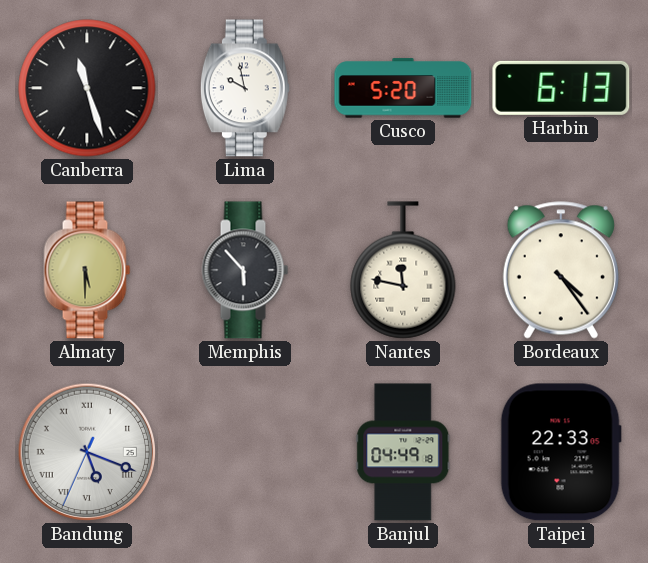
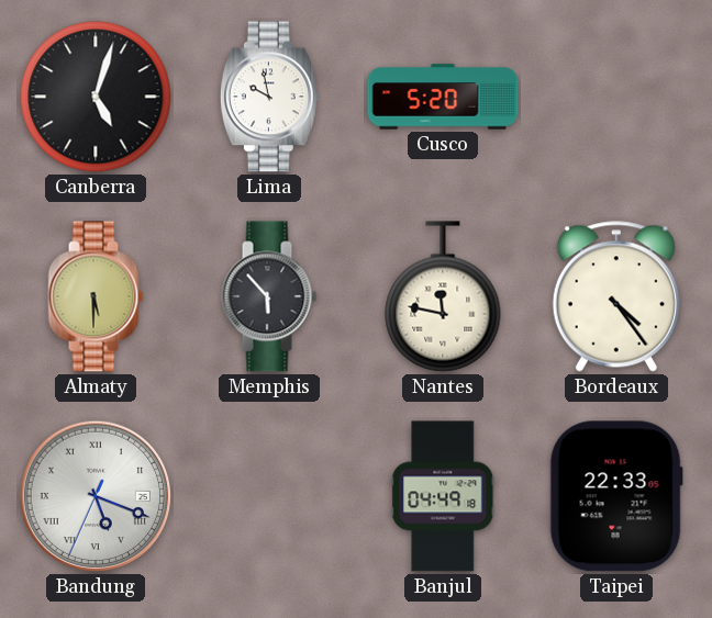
Canberra: 11:27 -> 5:03
Harbin: 6:13 -> none
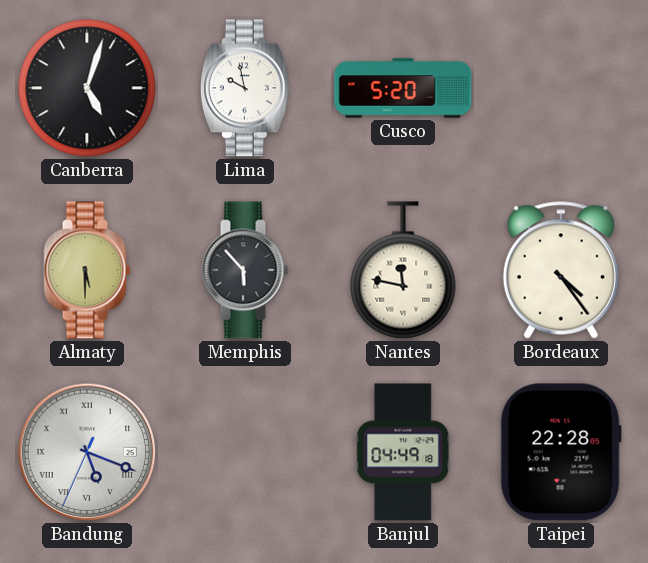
Taipei: 22:33 -> 22:28
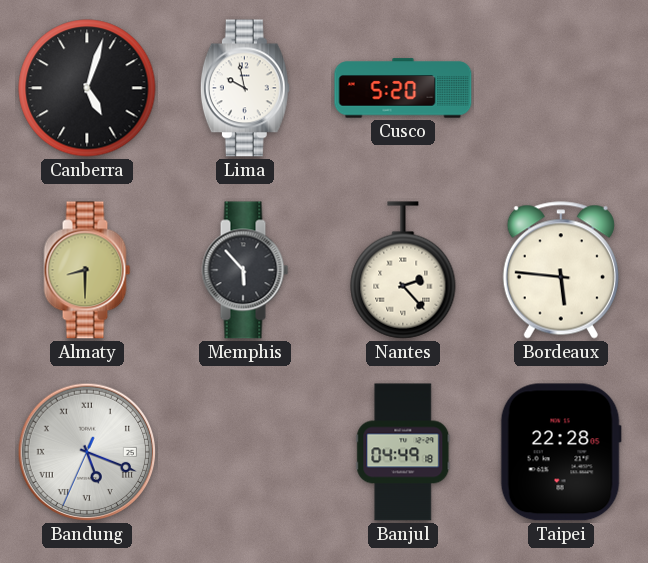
Almaty: 5:30 -> 8:30
Nantes: 11:47 -> 2:23
Bordeaux: 4:24 -> 5:46
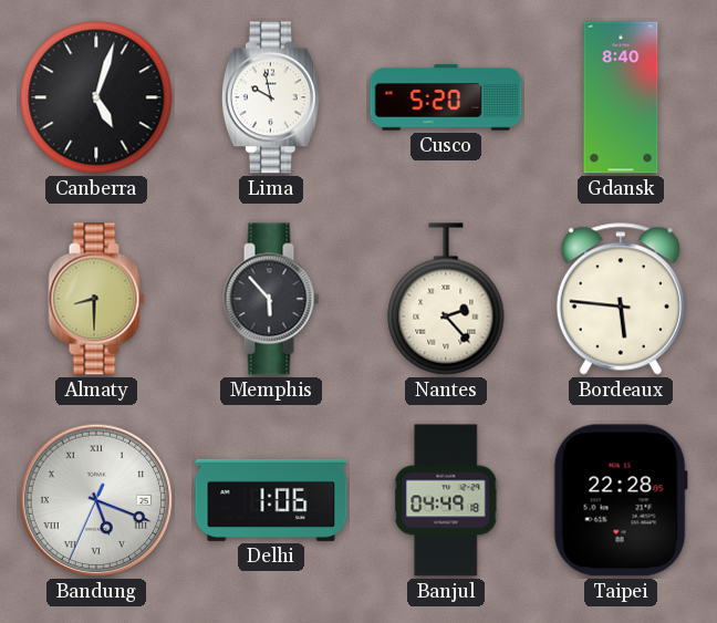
Gdansk: none -> 8:40
Delhi: none -> 1:06
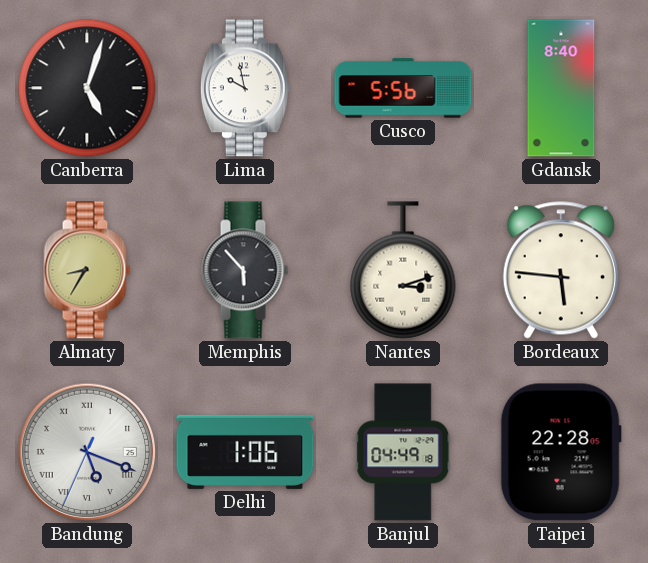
Cusco: 5:20 -> 5:56
Almaty: 8:30 -> 8:35
Nantes: 2:23 -> 3:12
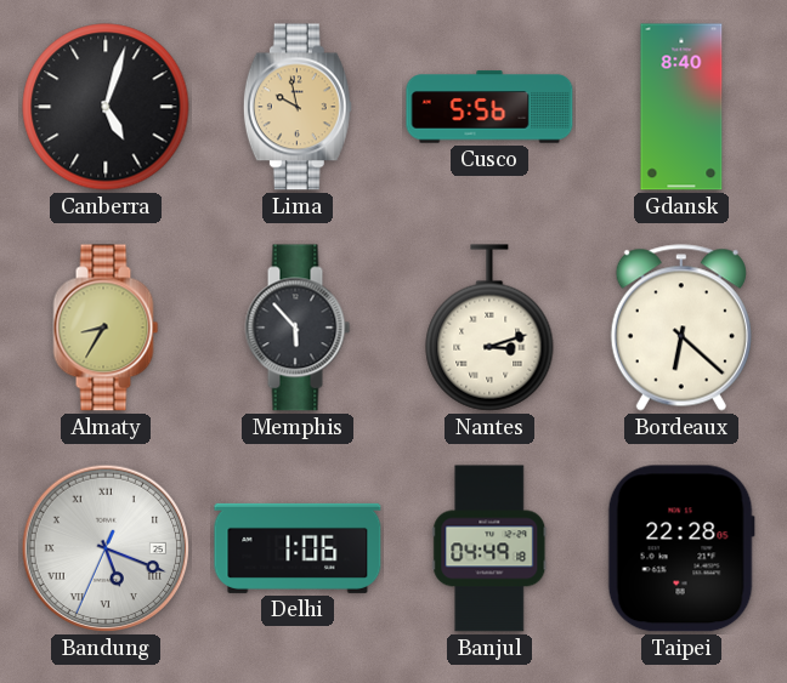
Lima dial: white -> champagne
Bordeaux: 5:46 -> 6:22
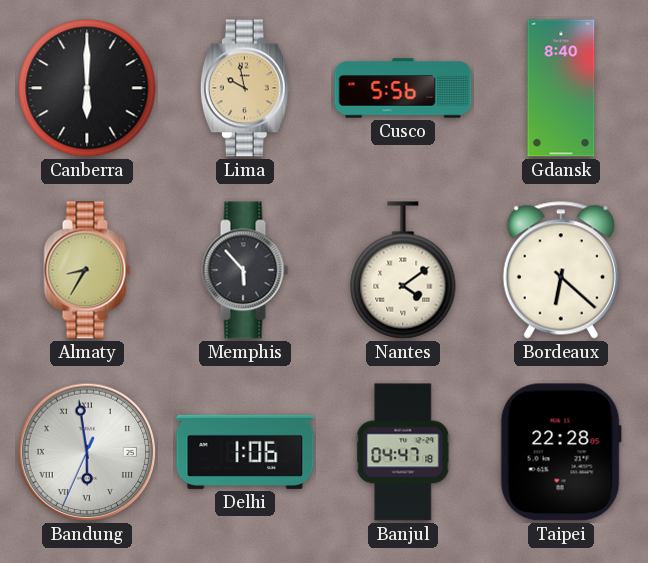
Canberra: 5:03 -> 6:00
Nantes: 3:12 -> 4:09
Bandung: 5:18 -> 5:58
Banjul: 04:49 -> 04:47
